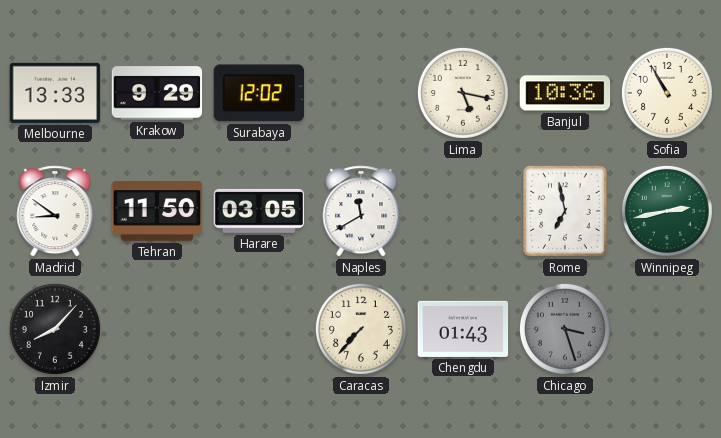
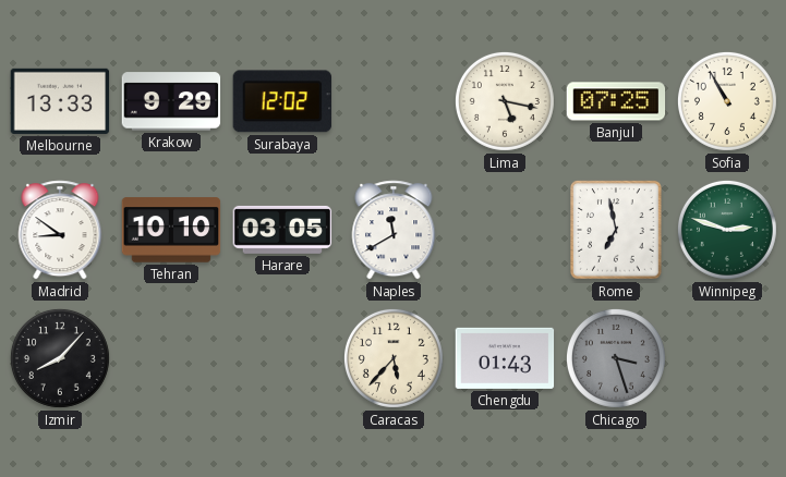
Banjul: 10:36 -> 07:25
Tehran: 11:50 -> 10:10
Winnipeg: 2:43 -> 2:48
Caracas: 7:37 -> 5:37
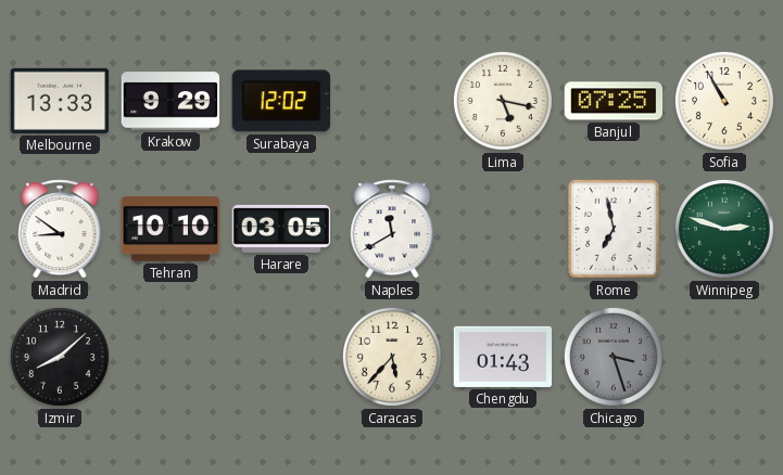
Izmir: 8:07 -> 8:08
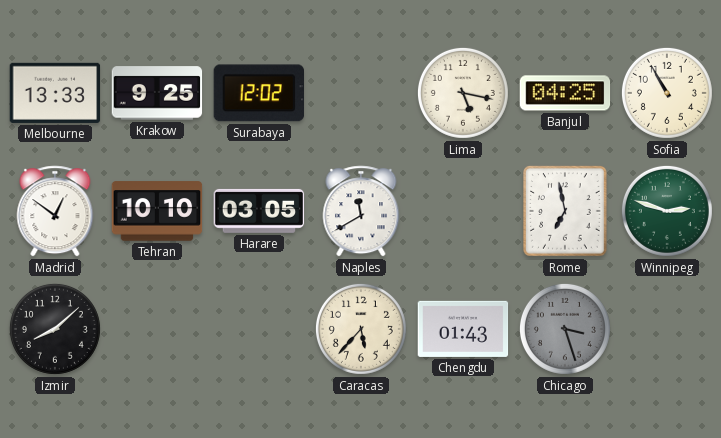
Krakow: 9:29 -> 9:25
Banjul: 07:25 -> 04:25
Madrid: 8:51 -> 12:51
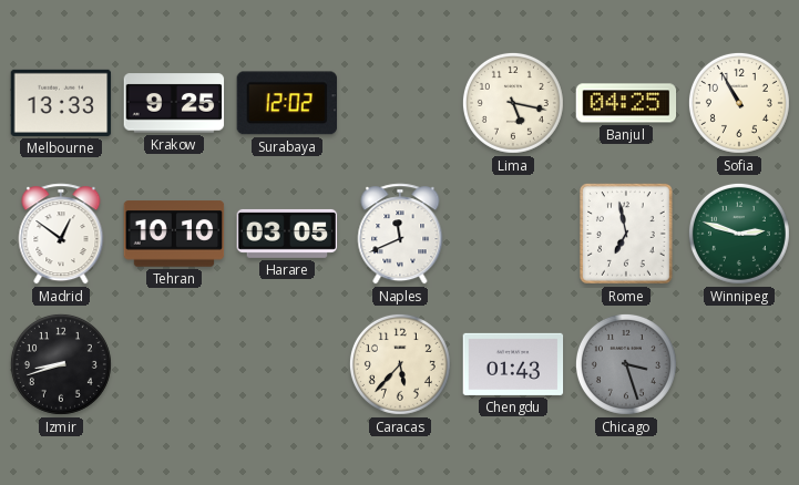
Naples: 11:40 -> 11:41
Izmir: 8:08 -> 8:42
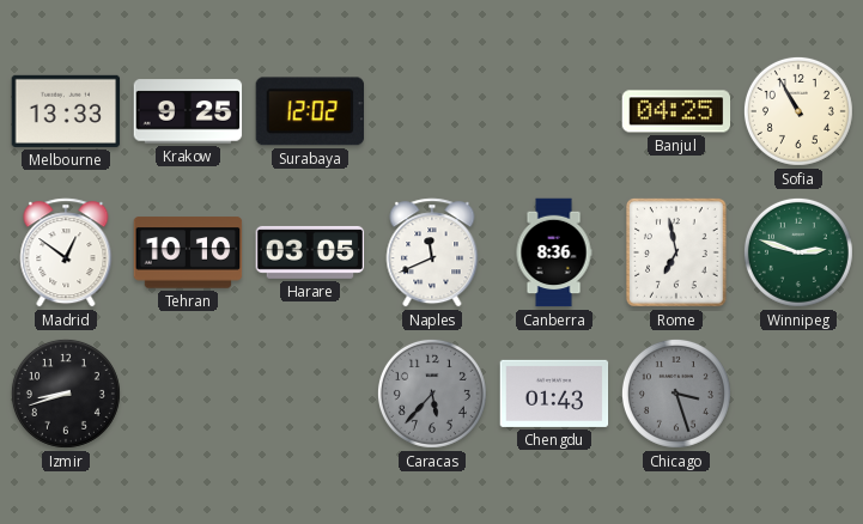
Lima: 5:17 -> none
Canberra: none -> 8:36
Caracas dial: cream -> grey
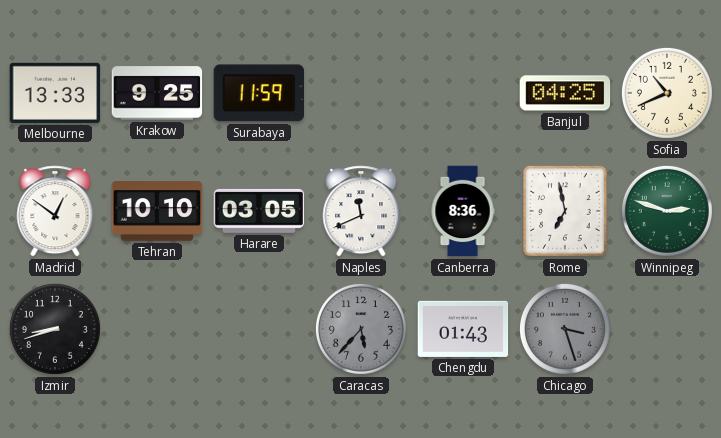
Surabaya: 12:02 -> 11:59
Sofia: 10:55 -> 10:41
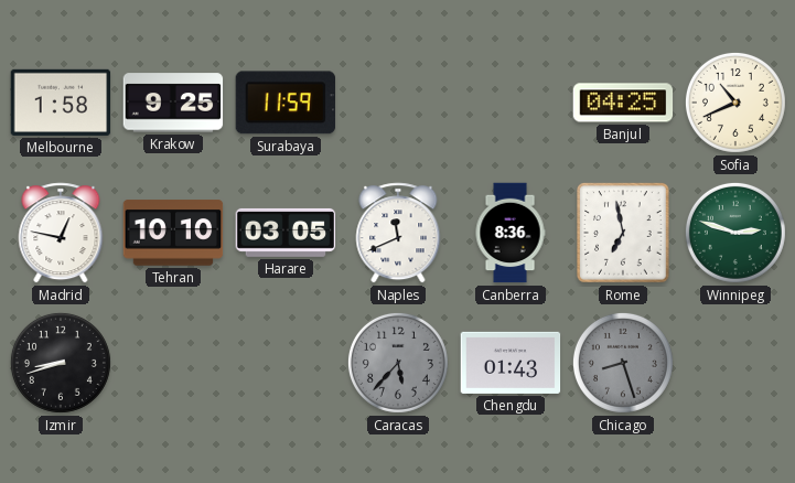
Melbourne: 13:33 -> 1:58
Madrid: 12:51 -> 12:47
Chicago: 3:27 -> 8:27
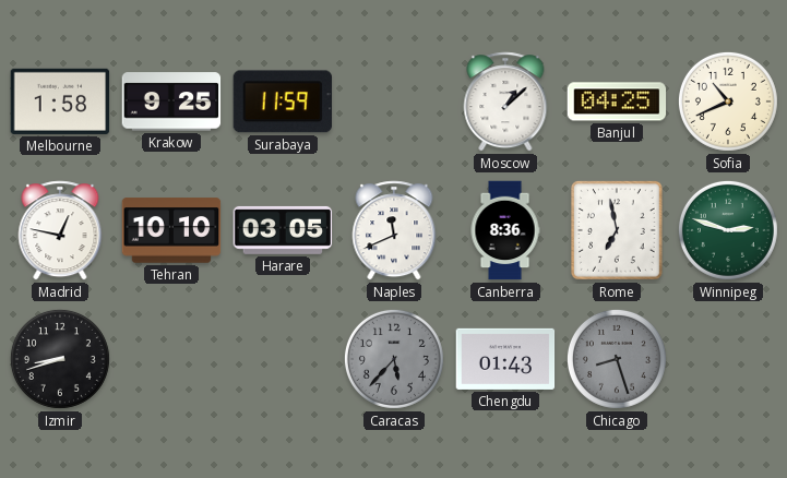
Moscow: none -> 1:08
